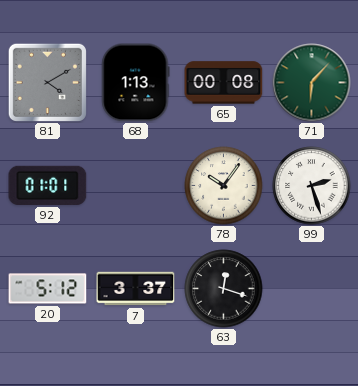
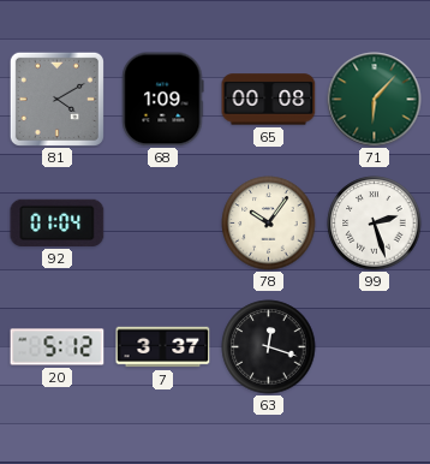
68: 1:13 -> 1:09
92: 01:01 -> 01:04
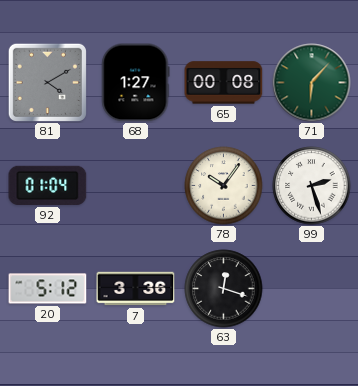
68: 1:09 -> 1:27
7: 3:37 -> 3:36
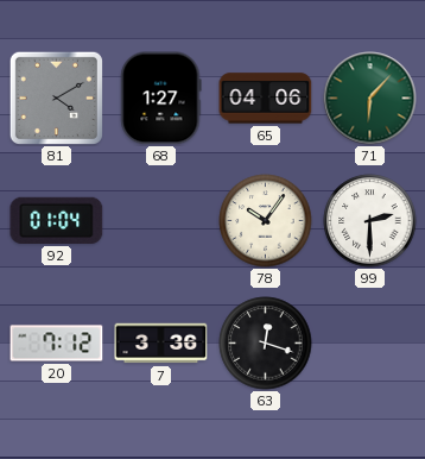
65: 00:08 -> 04:06
99: 2:27 -> 2:30
20: 5:12 -> 7:12
